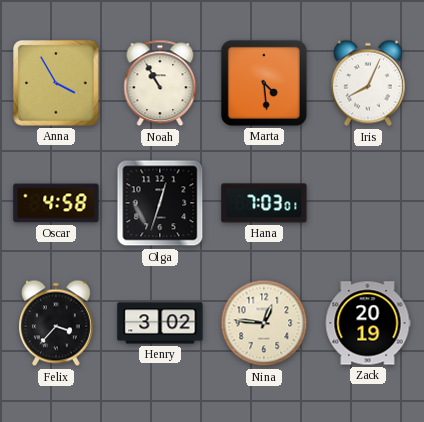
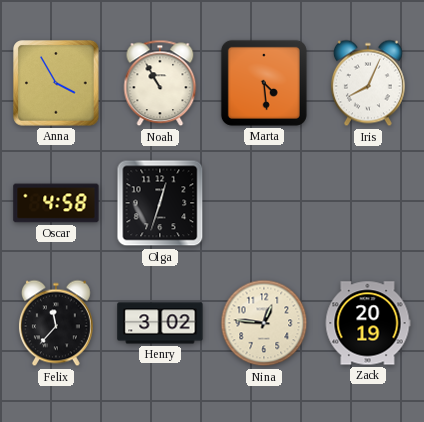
Hana: 7:03 -> none
Felix: 3:37 -> 11:37
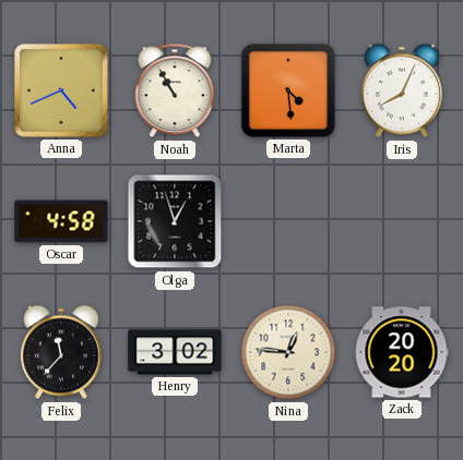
Anna: 3:55 -> 4:41
Olga: 12:33 -> 12:57
Zack: 20:19 -> 20:20
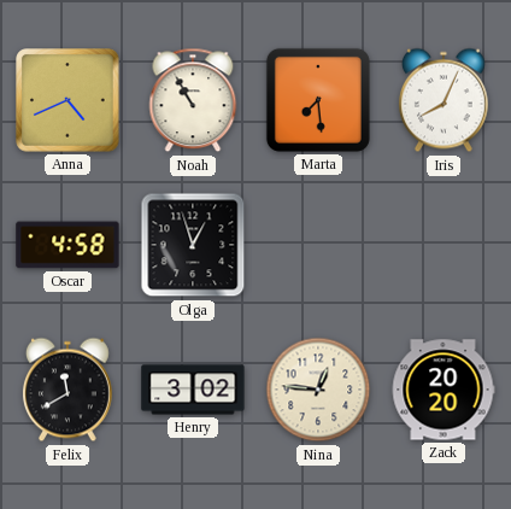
Marta: 4:29 -> 7:29
Felix: 11:37 -> 11:40
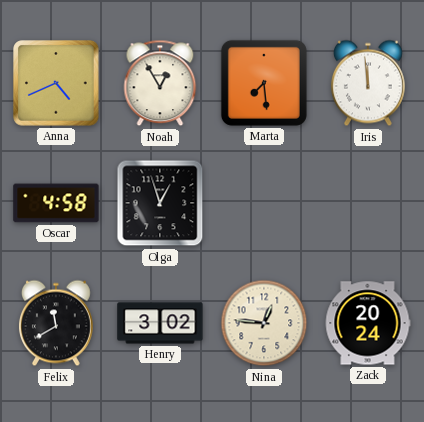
Noah: 10:55 -> 12:55
Iris: 8:04 -> 11:59
Zack: 20:20 -> 20:24
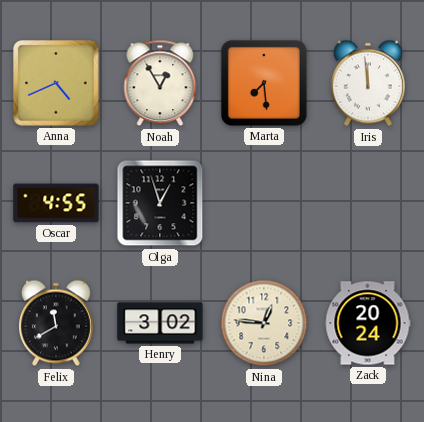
Oscar: 4:58 -> 4:55
